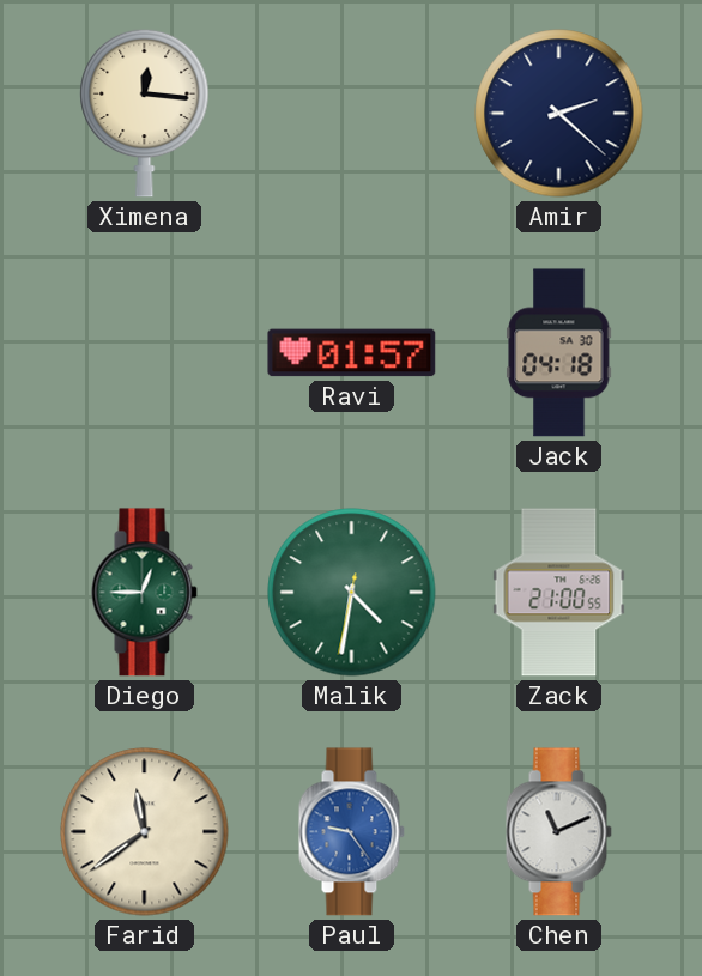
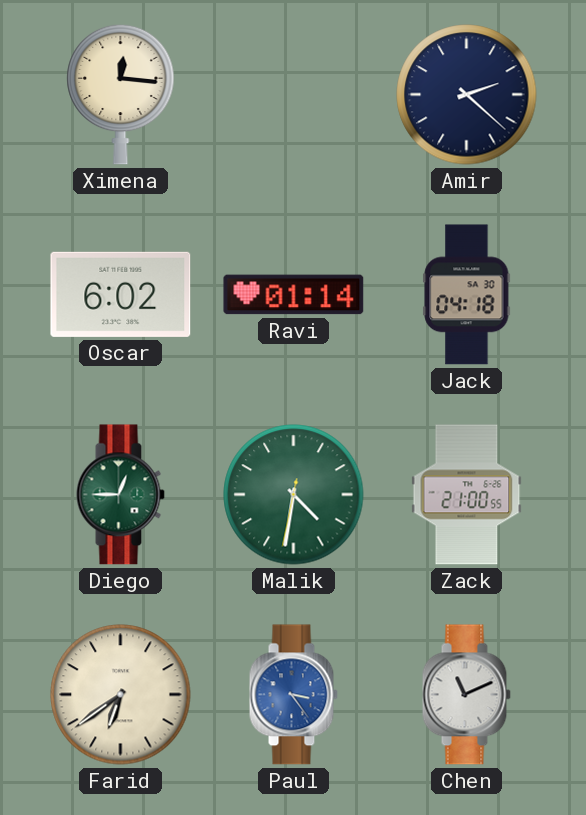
Oscar: none -> 6:02
Ravi: 01:57 -> 01:14
Farid: 11:39 -> 6:39
Paul: 9:24 -> 3:24
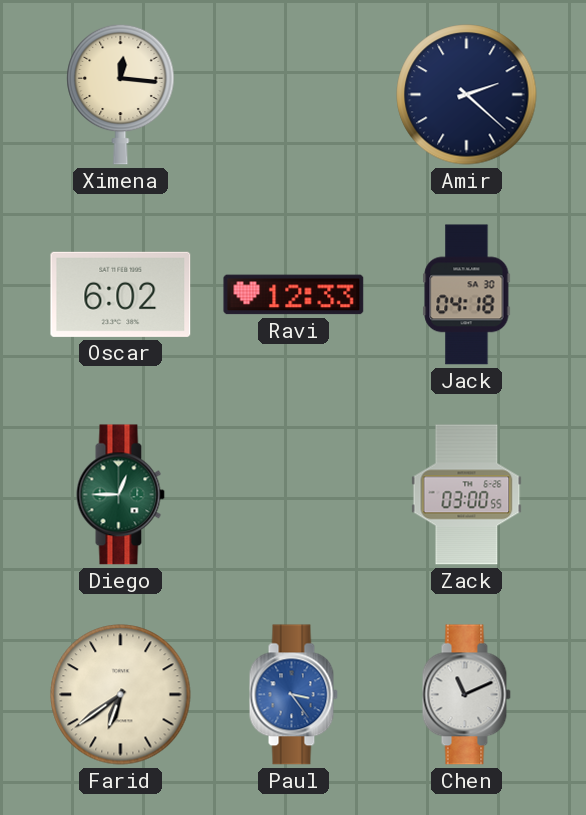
Ravi: 01:14 -> 12:33
Malik: 4:31 -> none
Zack: 21:00 -> 03:00
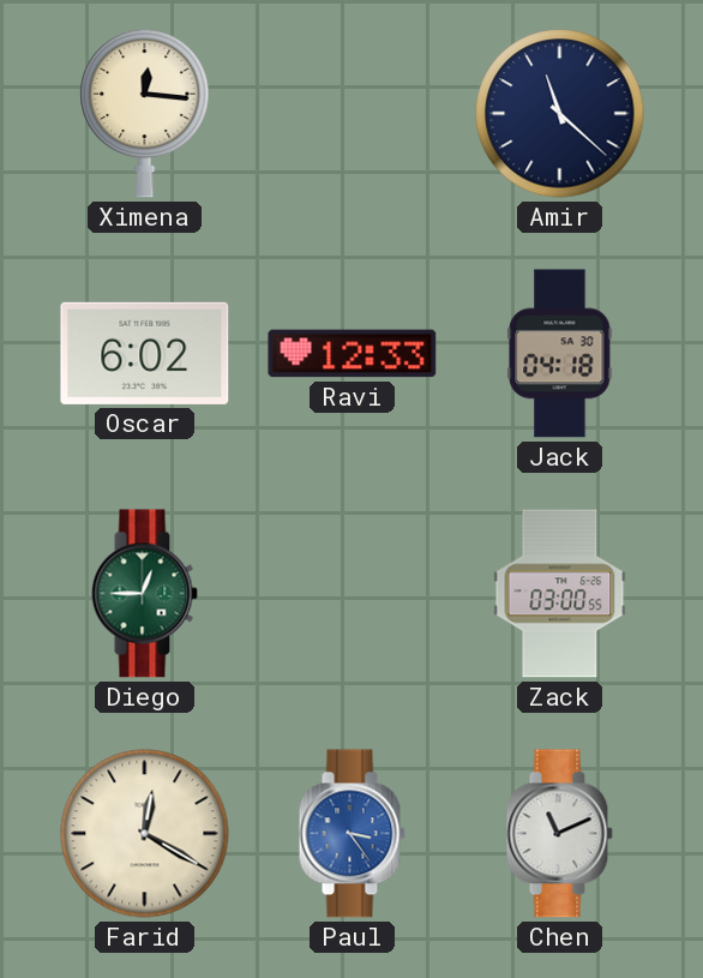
Amir: 2:22 -> 11:22
Farid: 6:39 -> 12:20
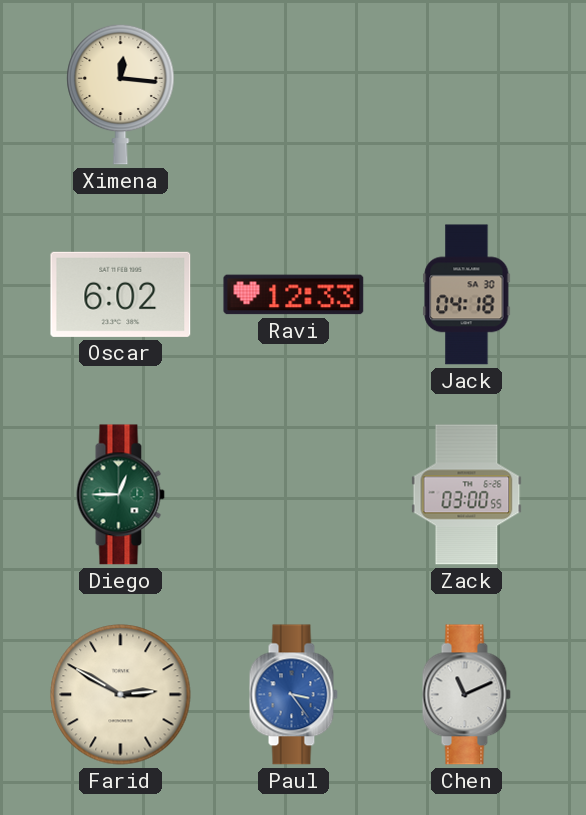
Amir: 11:22 -> none
Farid: 12:20 -> 2:50
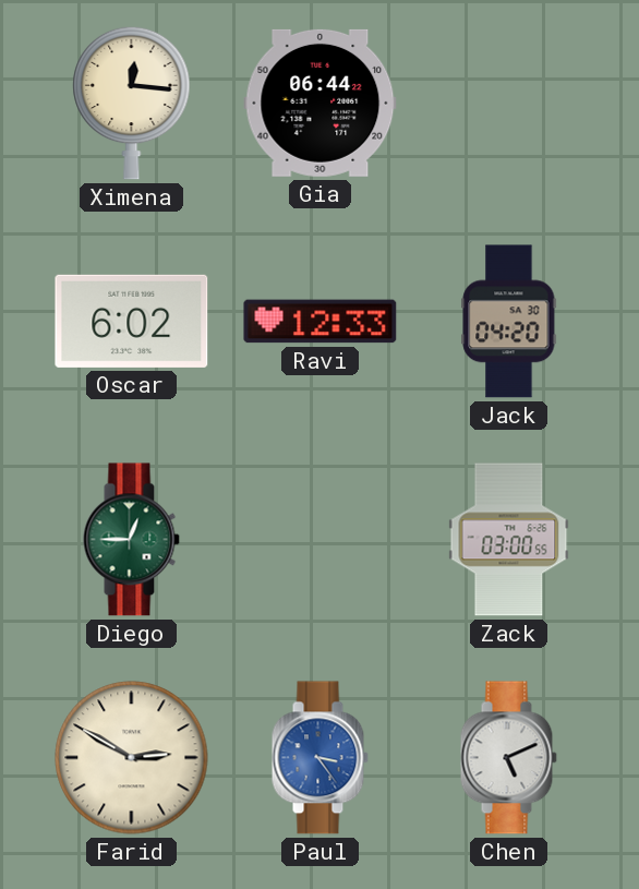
Gia: none -> 06:44
Jack: 04:18 -> 04:20
Chen: 11:11 -> 5:11
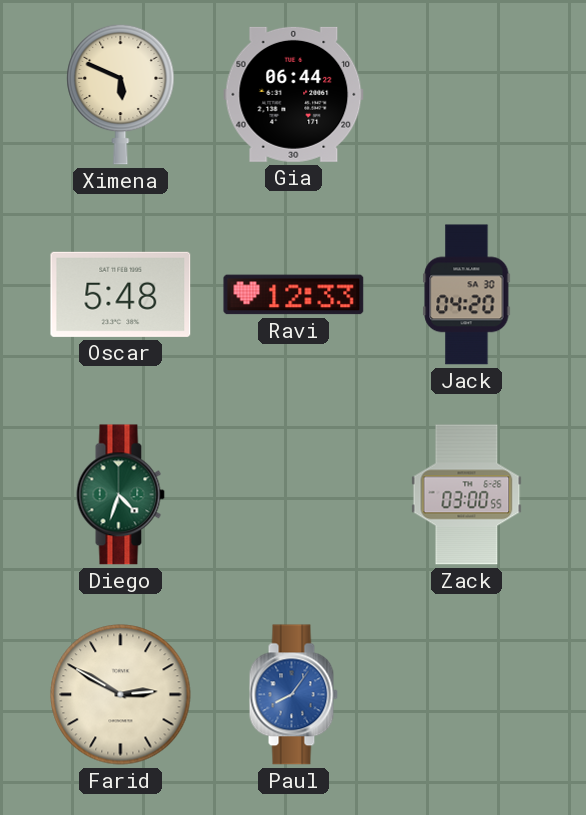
Ximena: 12:16 -> 5:49
Oscar: 6:02 -> 5:48
Diego: 12:45 -> 4:33
Paul: 3:24 -> 8:06
Chen: 5:11 -> none
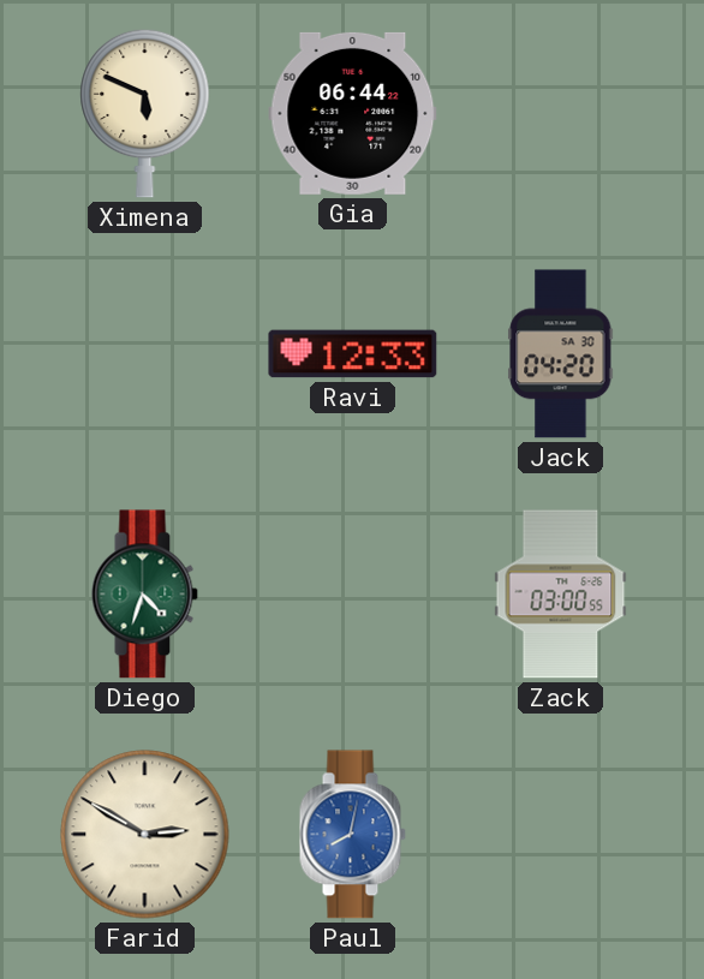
Oscar: 5:48 -> none
Paul: 8:06 -> 8:02
